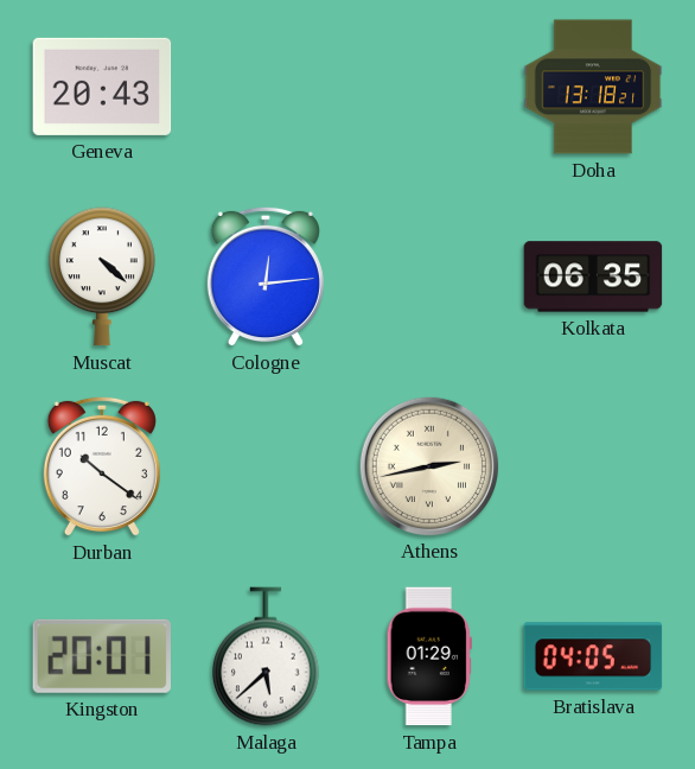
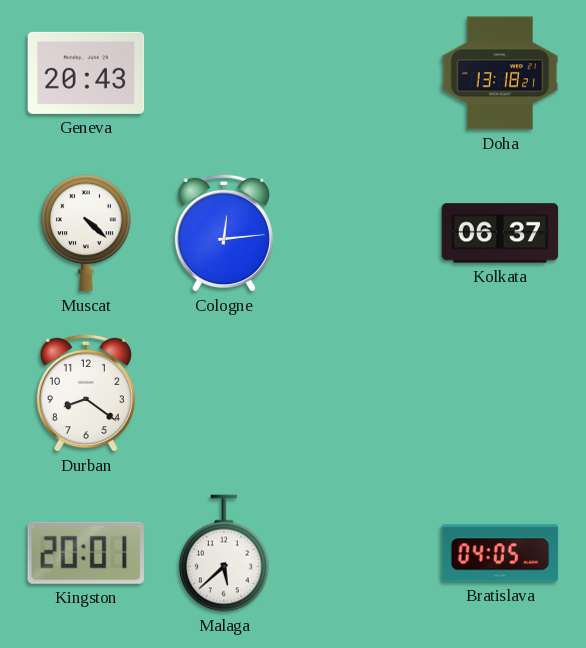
Kolkata: 06:35 -> 06:37
Durban: 10:21 -> 8:21
Athens: 2:43 -> none
Tampa: 01:29 -> none
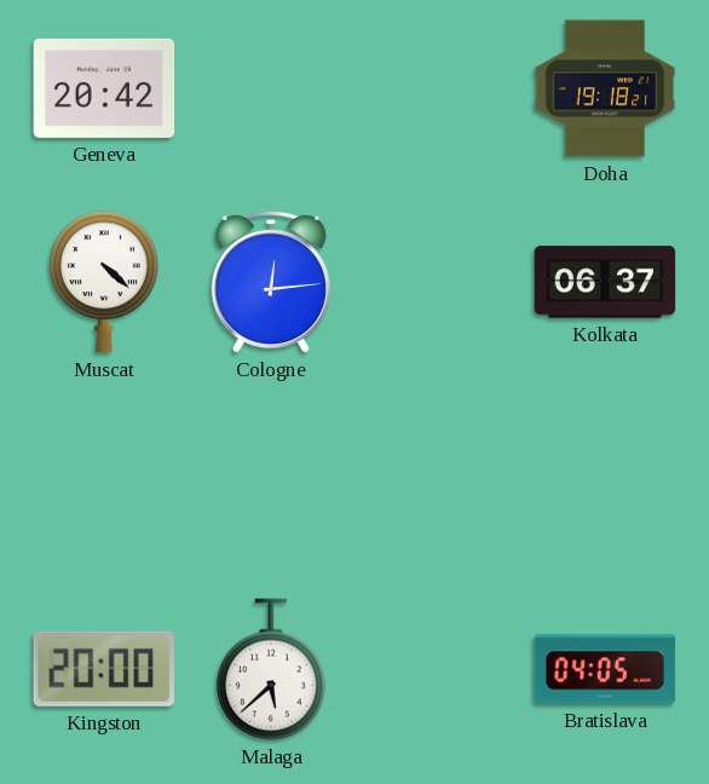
Geneva: 20:43 -> 20:42
Doha: 13:18 -> 19:18
Durban: 8:21 -> none
Kingston: 20:01 -> 20:00
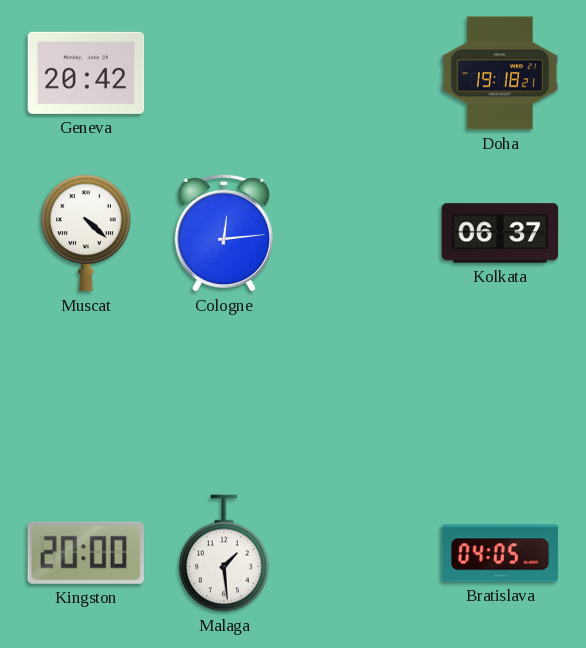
Malaga: 5:38 -> 1:29
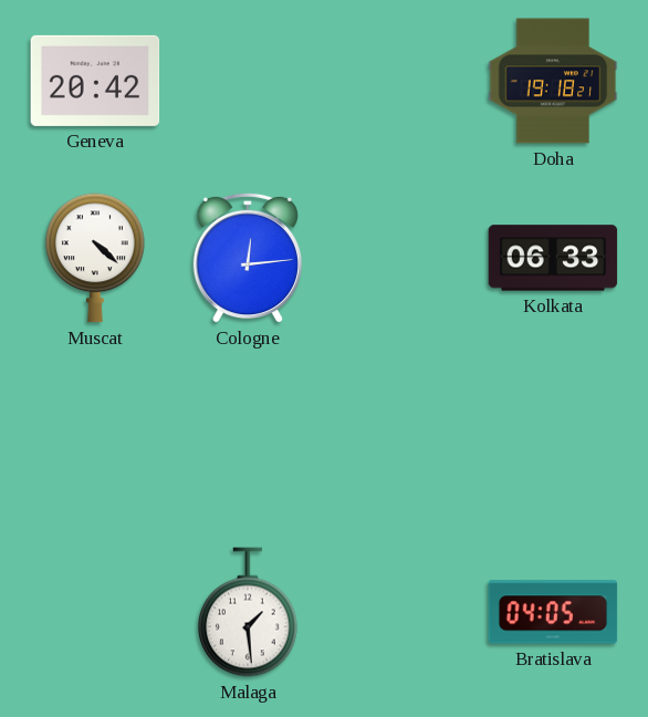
Kolkata: 06:37 -> 06:33
Kingston: 20:00 -> none
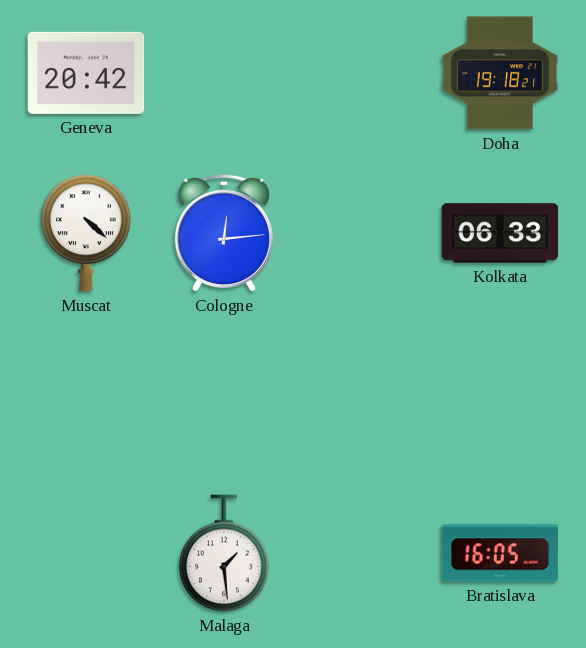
Bratislava: 04:05 -> 16:05
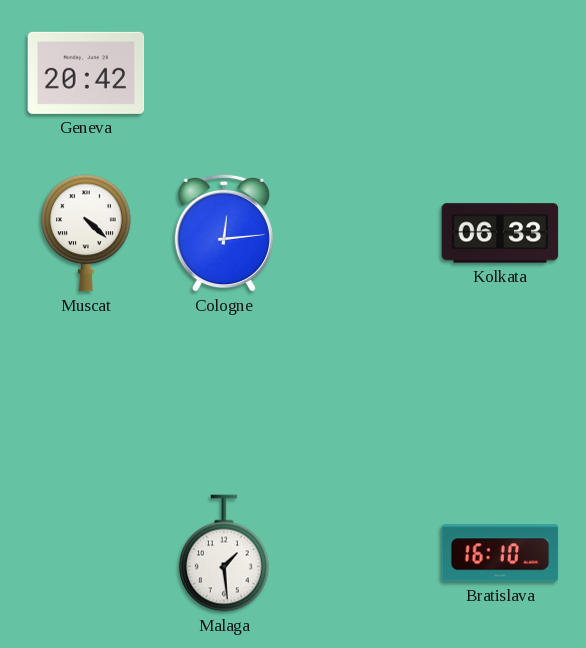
Doha: 19:18 -> none
Bratislava: 16:05 -> 16:10
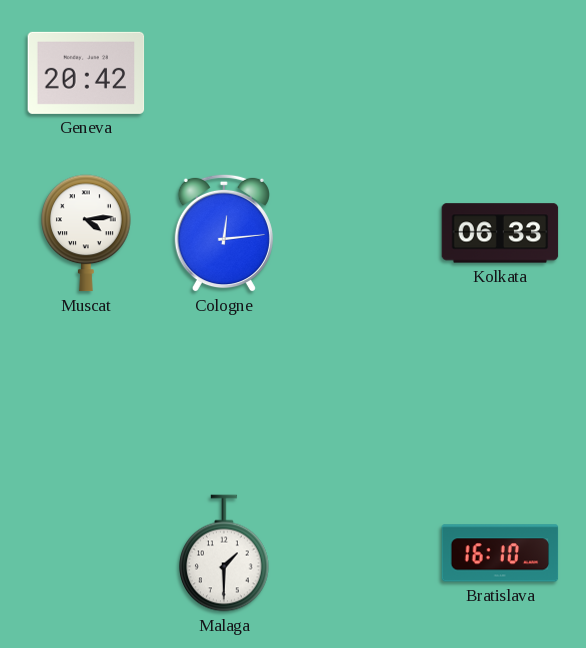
Muscat: 4:22 -> 4:14
Malaga: 1:29 -> 1:30
